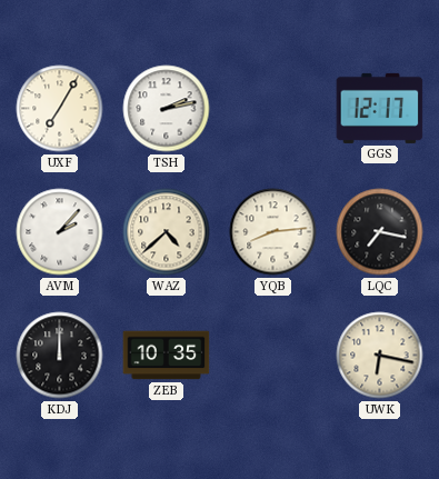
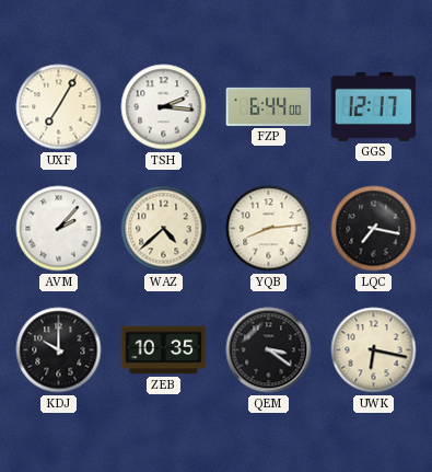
TSH: 2:13 -> 2:16
FZP: none -> 6:44
KDJ: 12:00 -> 10:00
QEM: none -> 3:21
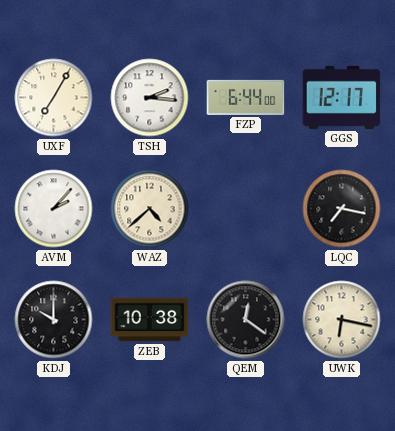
YQB: 8:14 -> none
ZEB: 10:35 -> 10:38
QEM: 3:21 -> 12:21
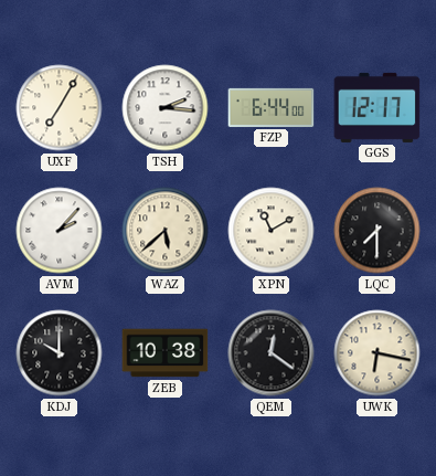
WAZ: 4:38 -> 5:38
XPN: none -> 11:10
LQC: 7:17 -> 7:30
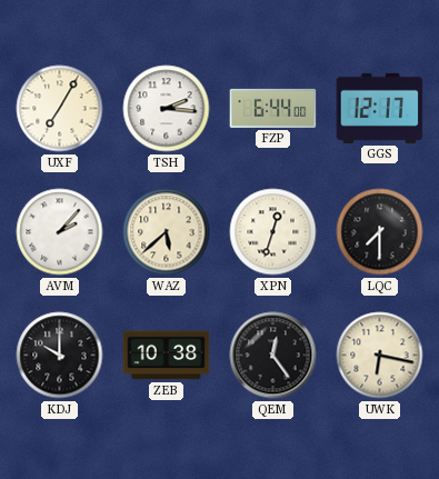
XPN: 11:10 -> 12:33
QEM: 12:21 -> 12:24
